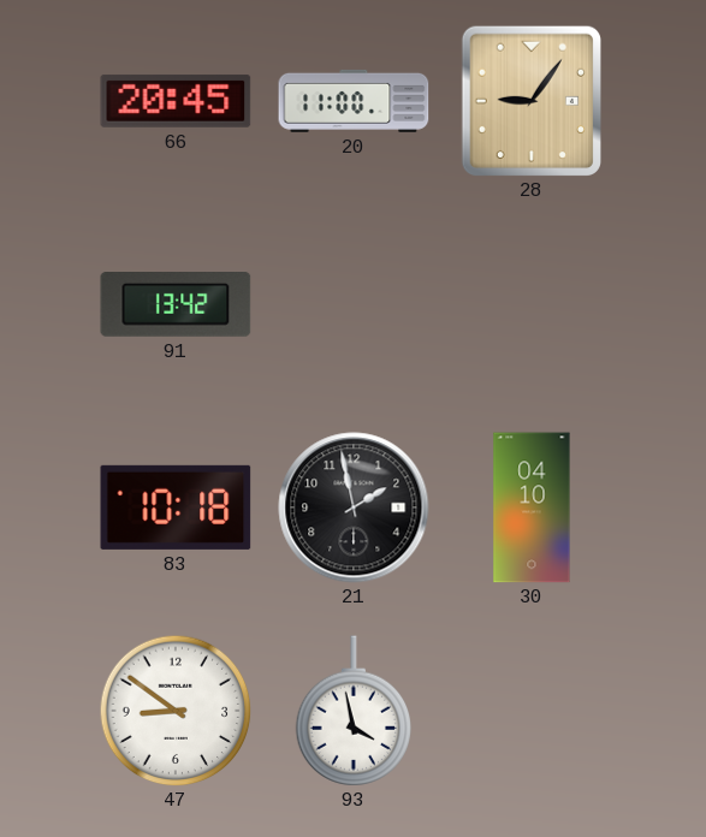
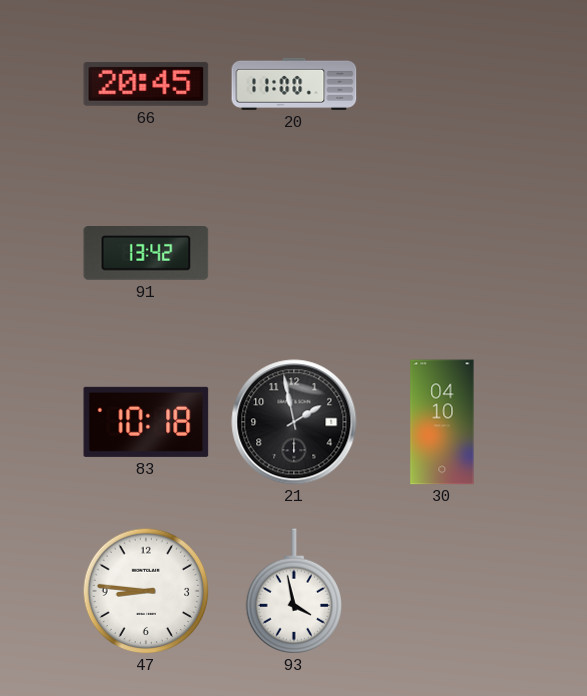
28: 9:06 -> none
47: 8:51 -> 8:46
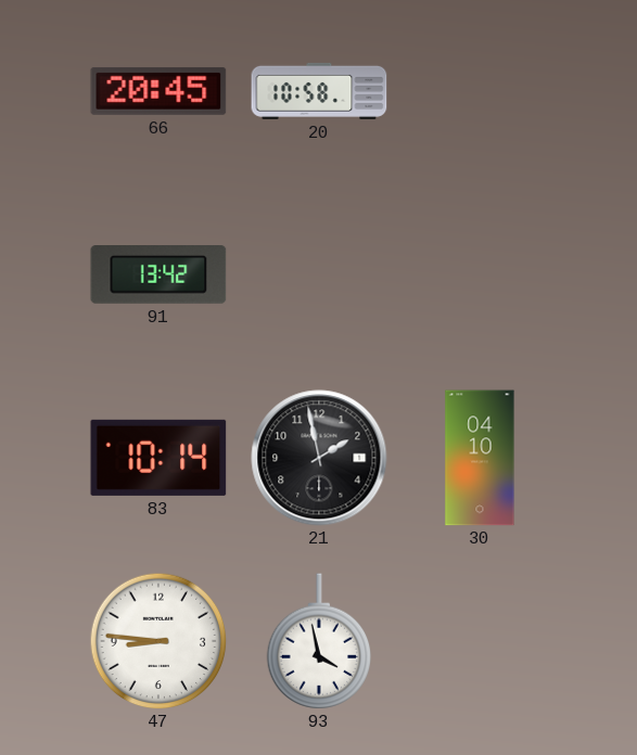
20: 11:00 -> 10:58
83: 10:18 -> 10:14
